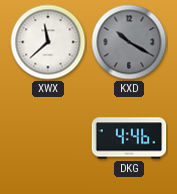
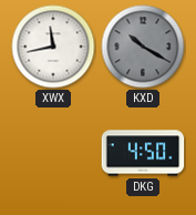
XWX: 11:38 -> 11:43
DKG: 4:46 -> 4:50
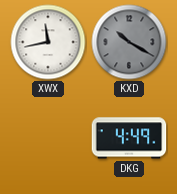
DKG: 4:50 -> 4:49
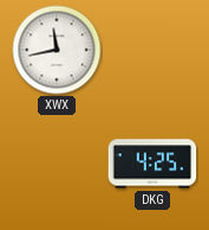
KXD: 10:20 -> none
DKG: 4:49 -> 4:25
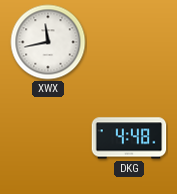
DKG: 4:25 -> 4:48
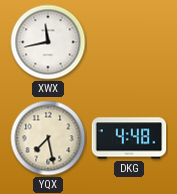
YQX: none -> 7:28
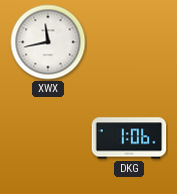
YQX: 7:28 -> none
DKG: 4:48 -> 1:06
